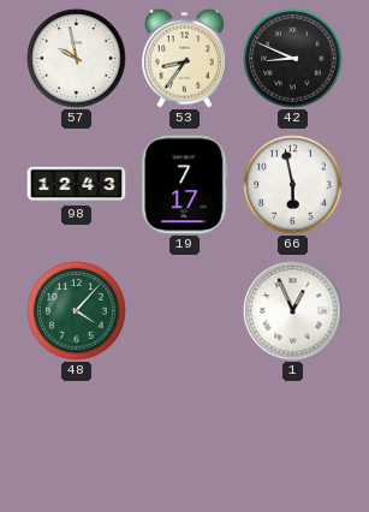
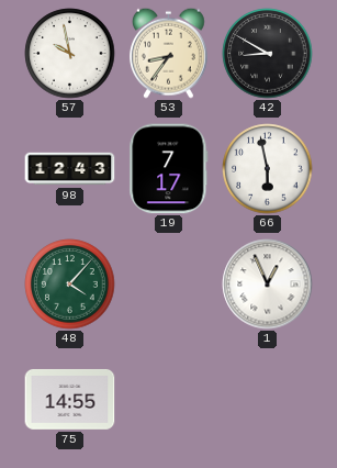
42: 8:49 -> 8:50
75: none -> 14:55
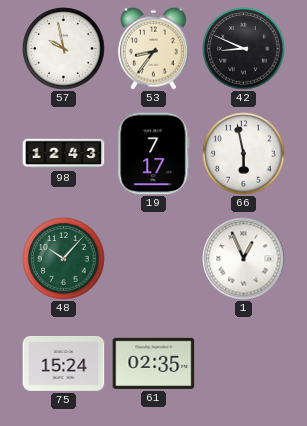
42: 8:50 -> 8:49
48: 4:07 -> 10:07
75: 14:55 -> 15:24
61: none -> 02:35
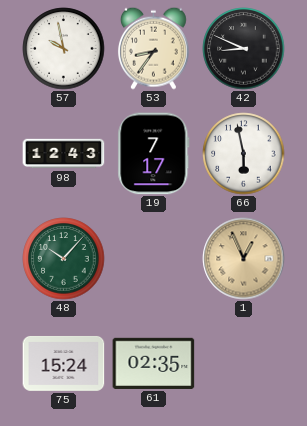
1 dial: white -> champagne
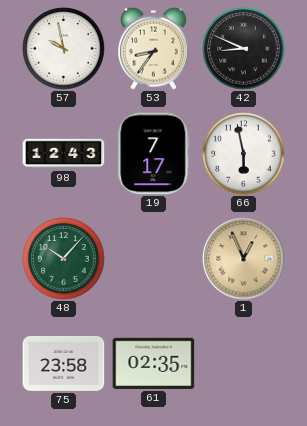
75: 15:24 -> 23:58
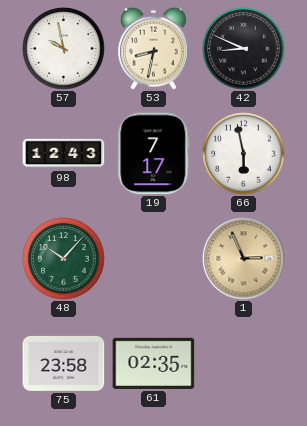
53: 8:36 -> 8:32
1: 12:56 -> 2:56
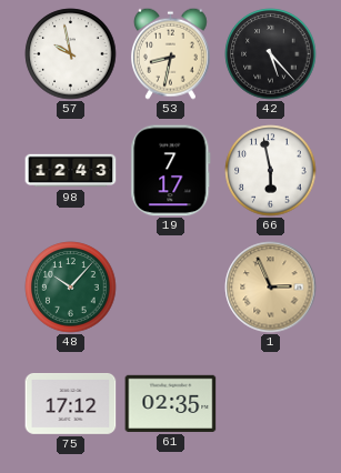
42: 8:49 -> 5:23
75: 23:58 -> 17:12
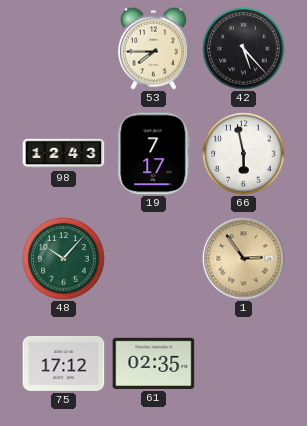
57: 9:58 -> none
53: 8:32 -> 7:45
1: 2:56 -> 2:54
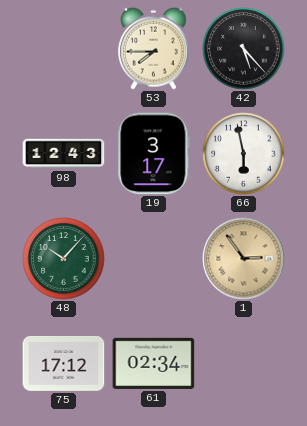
19: 7:17 -> 3:17
61: 02:35 -> 02:34
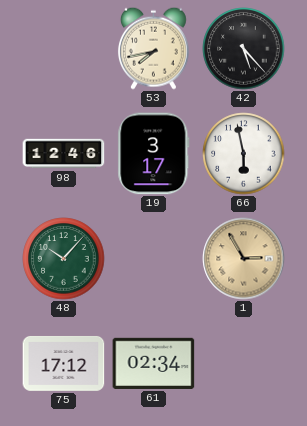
53: 7:45 -> 7:43
98: 12:43 -> 12:46
1: 2:54 -> 2:55
